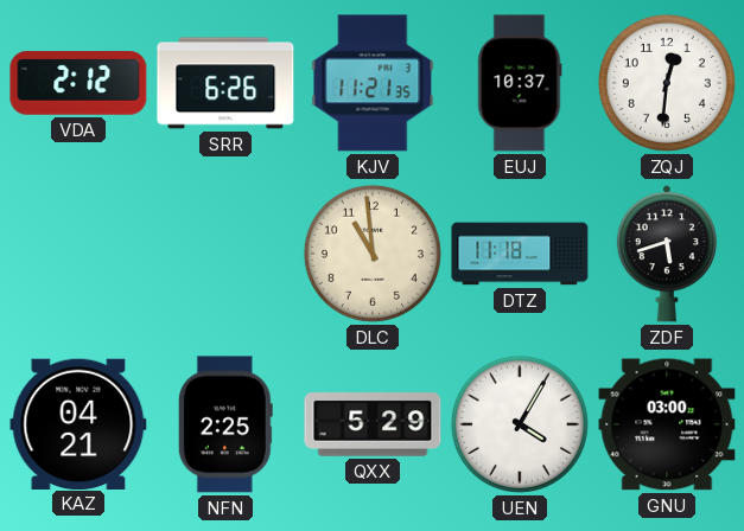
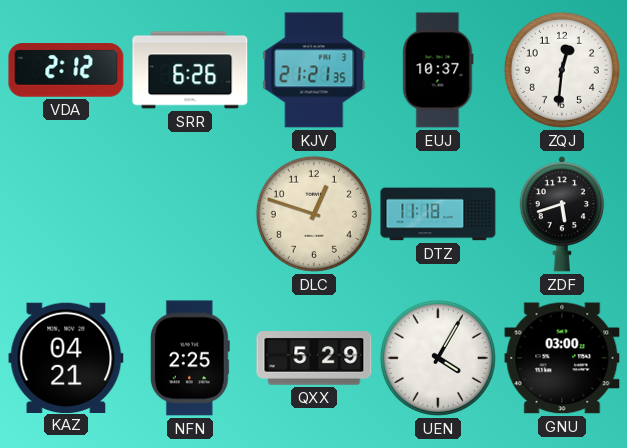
KJV: 11:21 -> 21:21
DLC: 10:59 -> 12:48
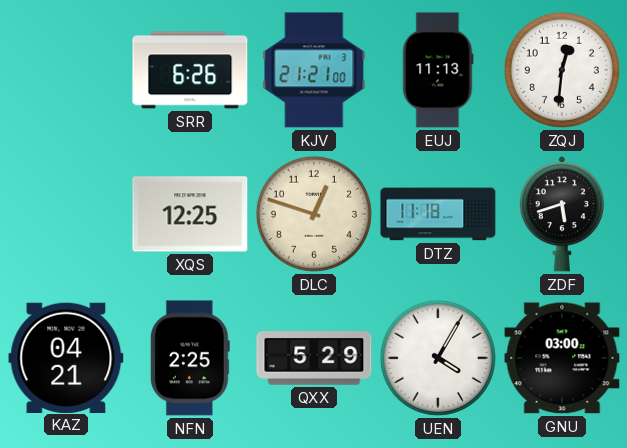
VDA: 2:12 -> none
KJV: 21:21:35 -> 21:21:00
EUJ: 10:37 -> 11:13
XQS: none -> 12:25
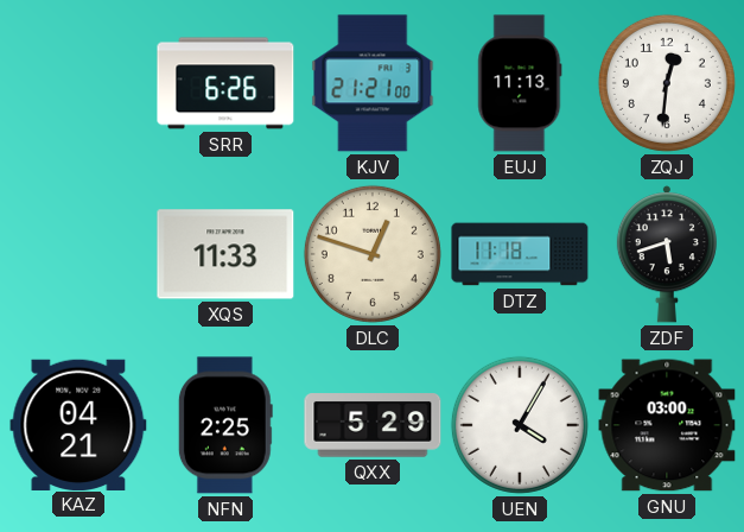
XQS: 12:25 -> 11:33
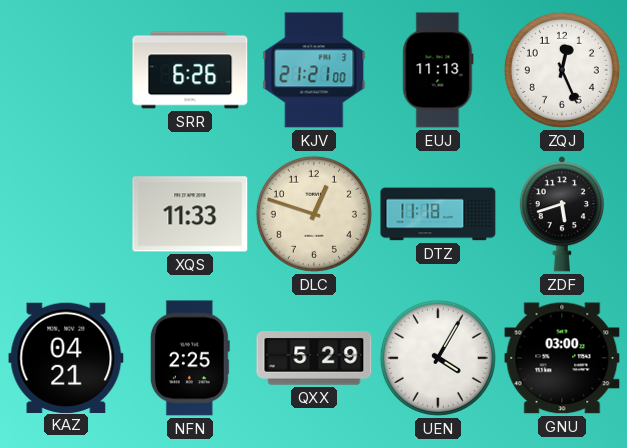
ZQJ: 12:31 -> 12:26
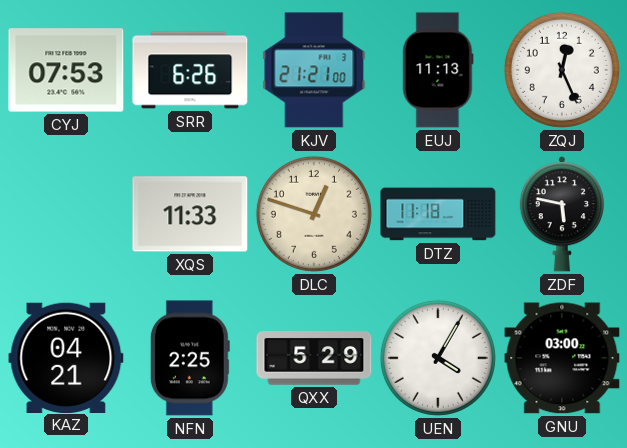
CYJ: none -> 07:53
ZDF: 5:42 -> 5:47
